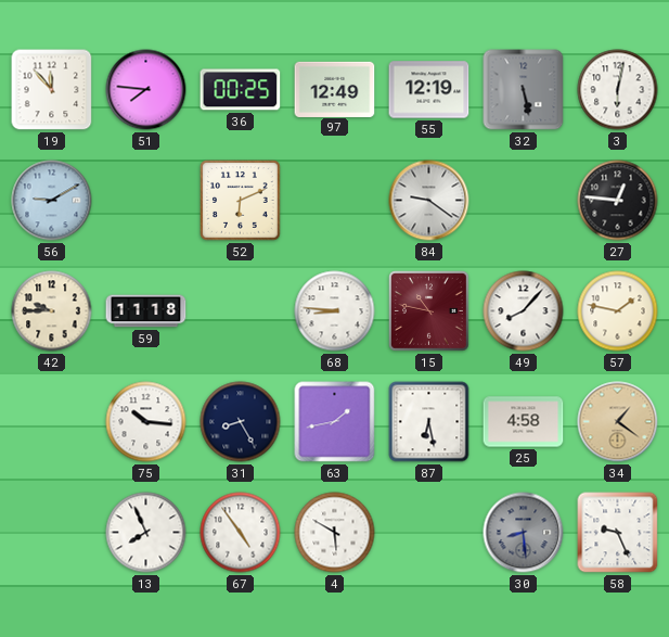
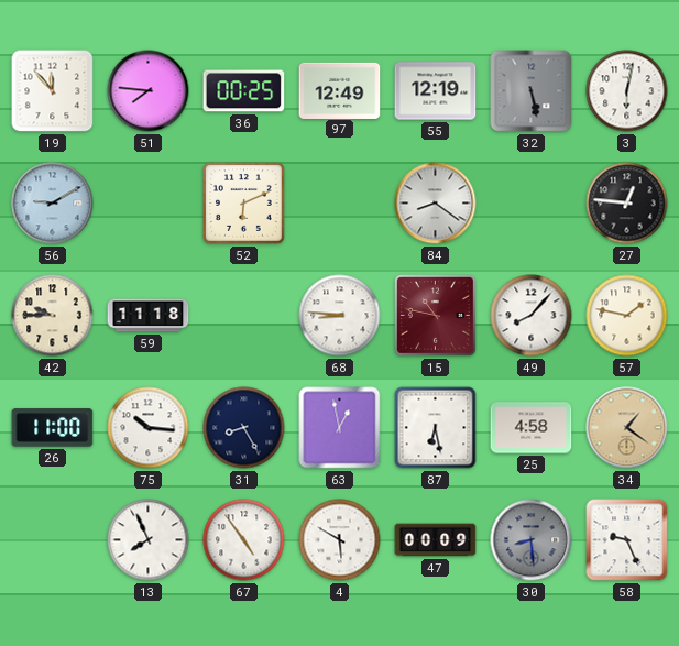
84: 9:21 -> 8:21
26: none -> 11:00
63: 1:43 -> 12:58
47: none -> 00:09
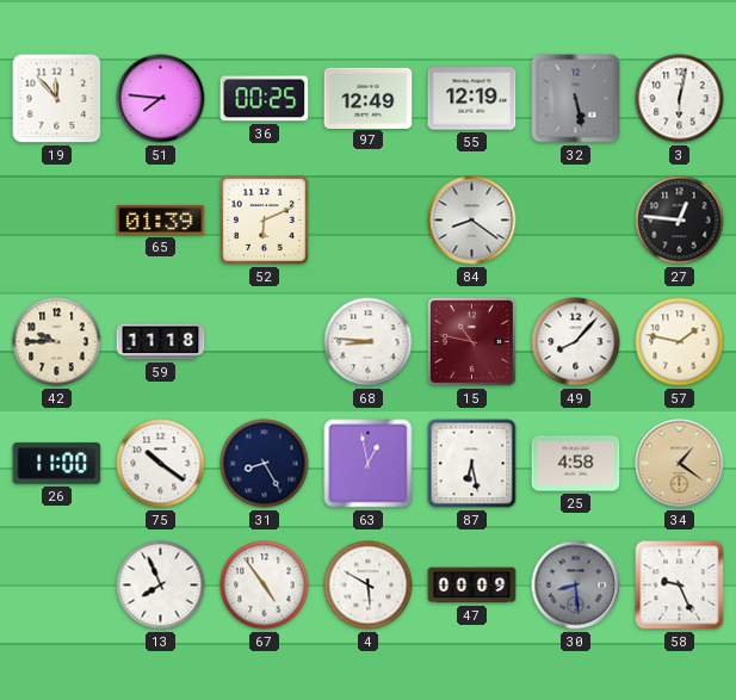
56: 9:10 -> none
65: none -> 01:39
75: 10:16 -> 10:21
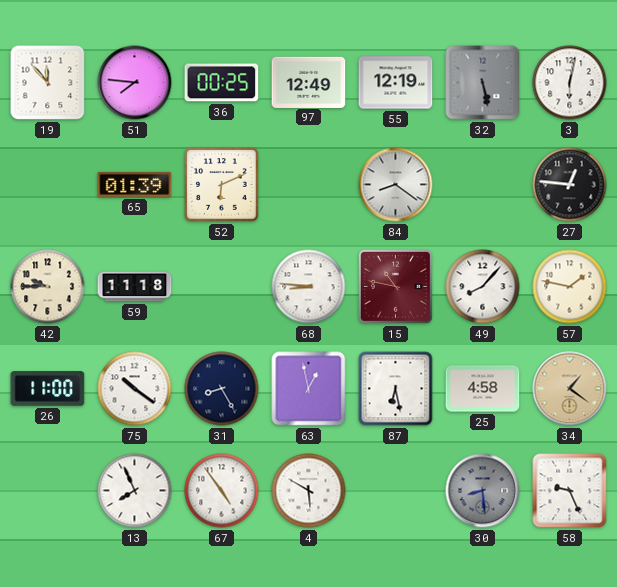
47: 00:09 -> none
